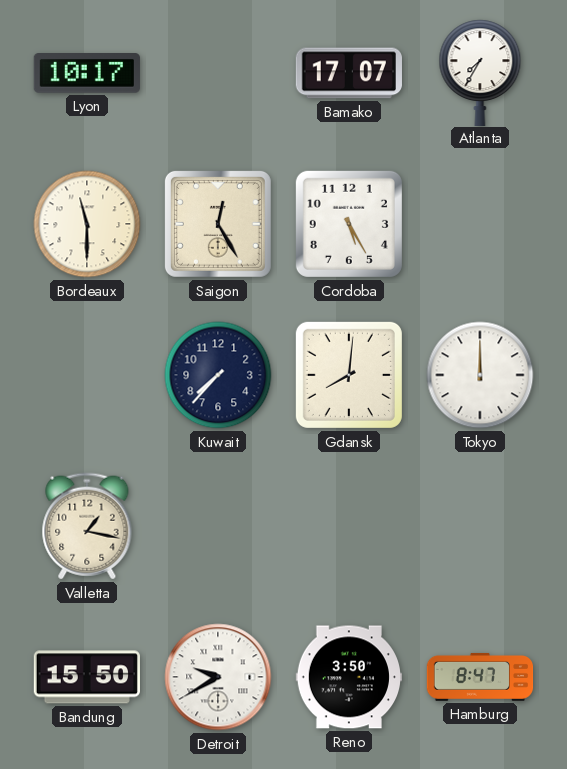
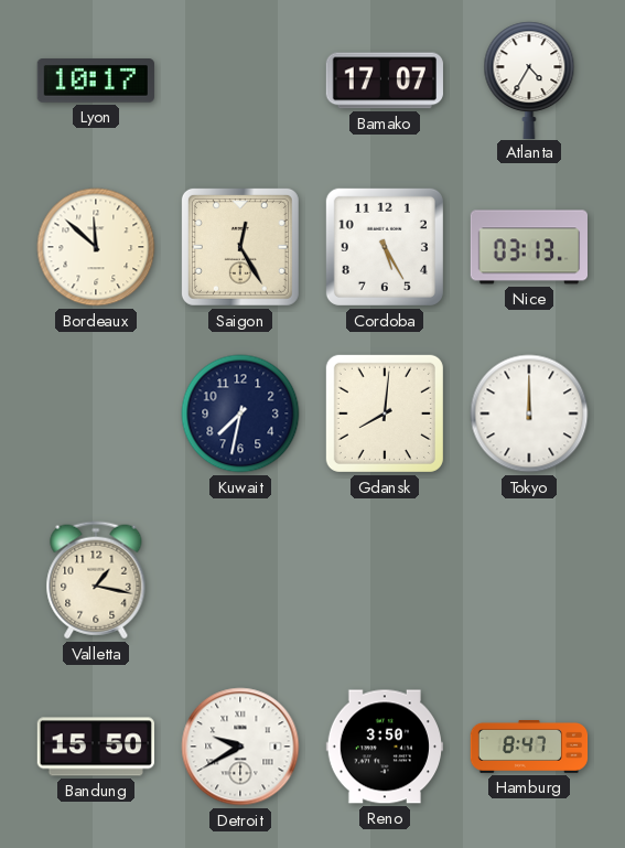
Atlanta: 7:35 -> 4:35
Bordeaux: 11:30 -> 11:52
Nice: none -> 03:13
Kuwait: 7:37 -> 7:32
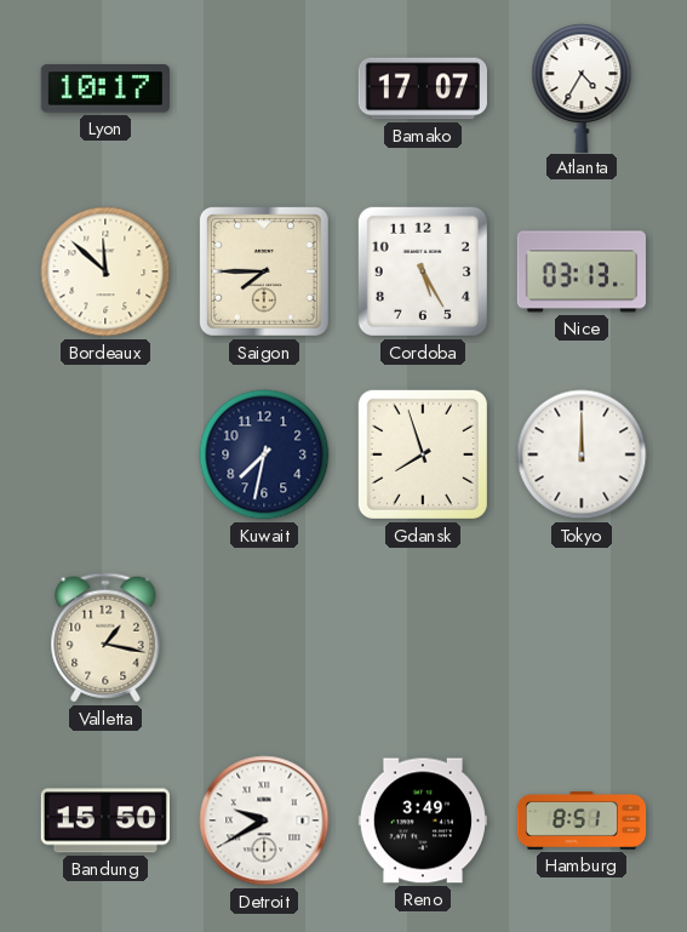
Saigon: 12:25 -> 7:45
Gdansk: 8:01 -> 7:57
Reno: 3:50 -> 3:49
Hamburg: 8:47 -> 8:51
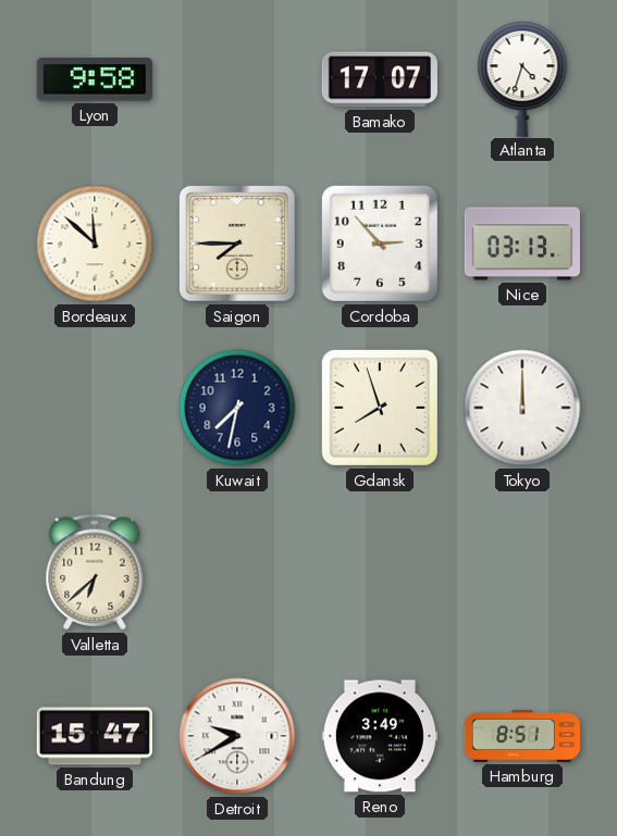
Lyon: 10:17 -> 9:58
Atlanta: 4:35 -> 4:33
Cordoba: 5:25 -> 2:53
Valletta: 1:17 -> 6:38
Bandung: 15:50 -> 15:47
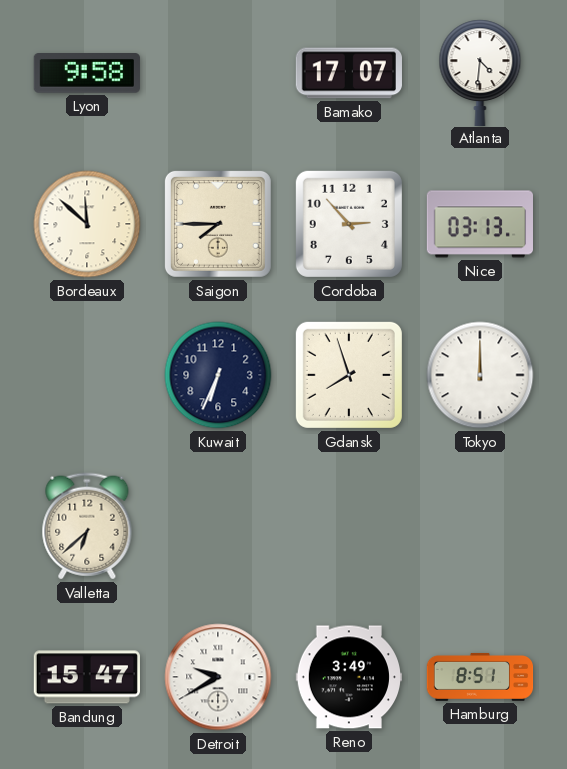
Atlanta: 4:33 -> 4:31
Kuwait: 7:32 -> 6:34
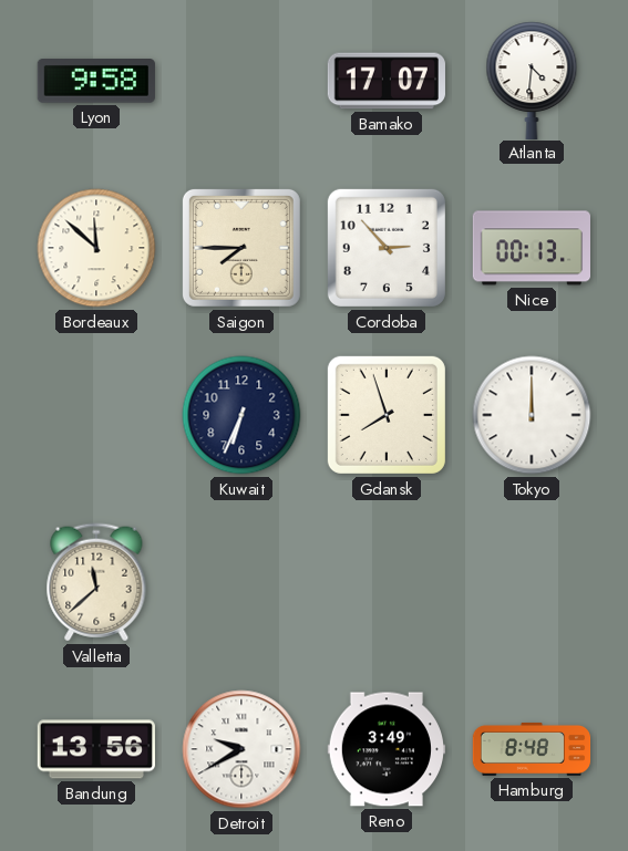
Nice: 03:13 -> 00:13
Valletta: 6:38 -> 11:38
Bandung: 15:47 -> 13:56
Hamburg: 8:51 -> 8:48
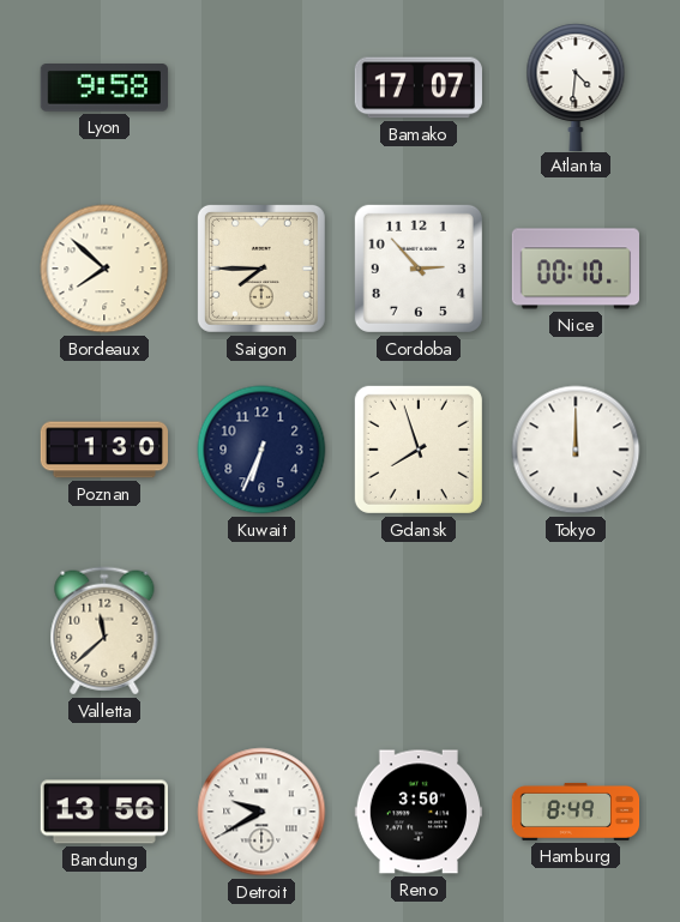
Bordeaux: 11:52 -> 7:52
Nice: 00:13 -> 00:10
Poznan: none -> 1:30
Reno: 3:49 -> 3:50
Hamburg: 8:48 -> 8:49
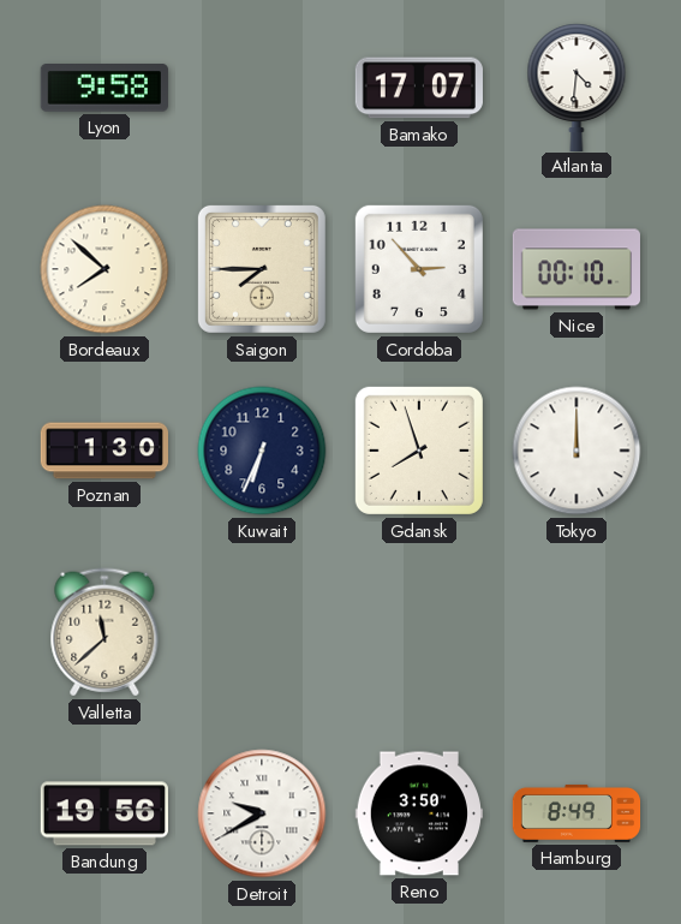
Bandung: 13:56 -> 19:56
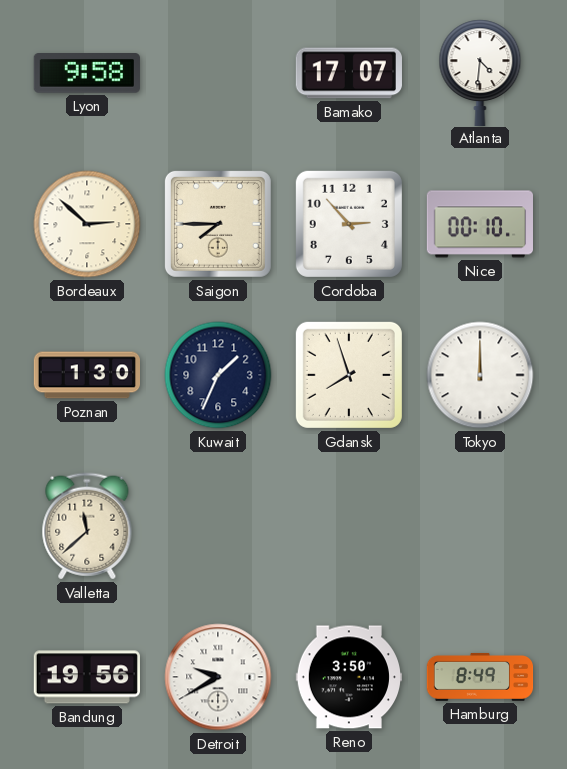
Bordeaux: 7:52 -> 2:52
Kuwait: 6:34 -> 1:34
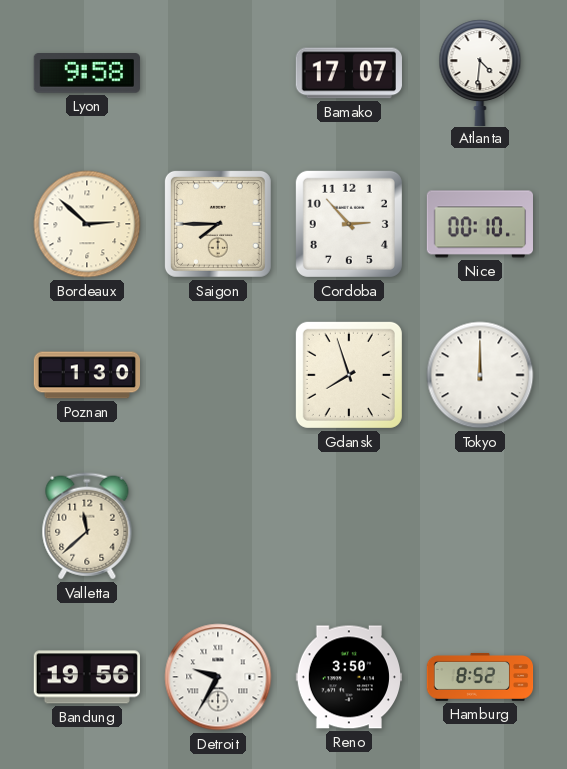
Kuwait: 1:34 -> none
Detroit: 9:40 -> 9:35
Hamburg: 8:49 -> 8:52
